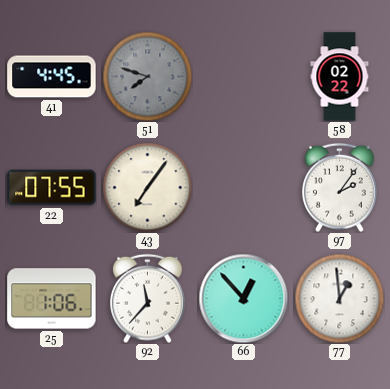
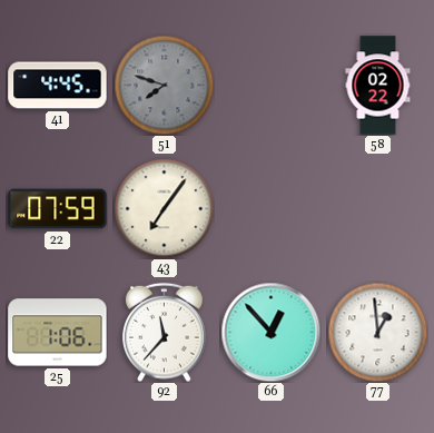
22: 07:55 -> 07:59
97: 2:06 -> none
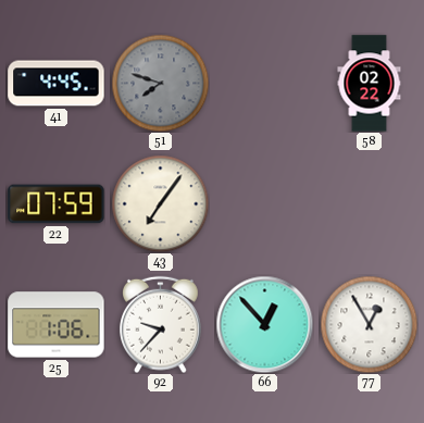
92: 11:37 -> 9:37
77: 12:59 -> 12:55
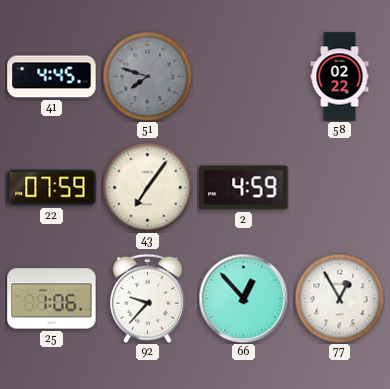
2: none -> 4:59
